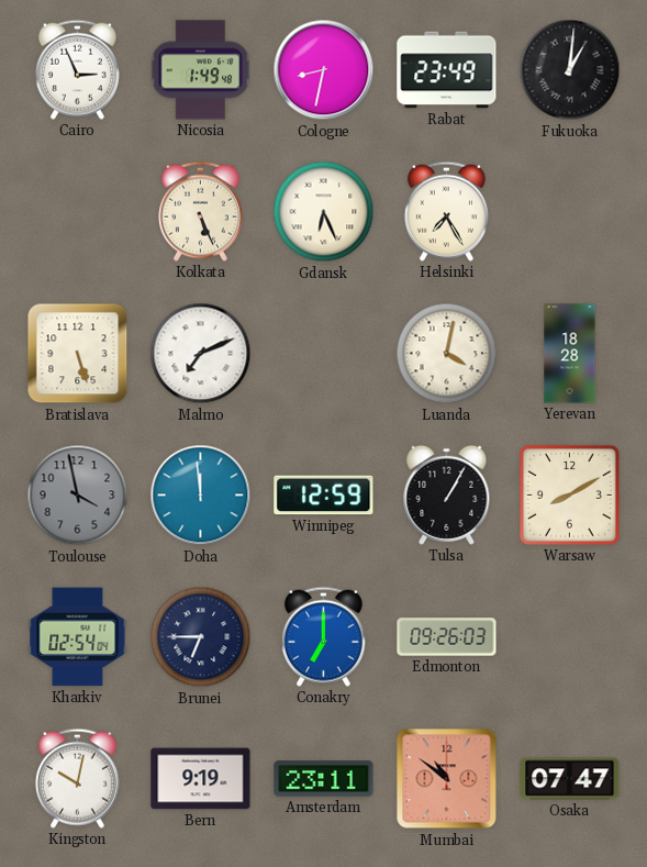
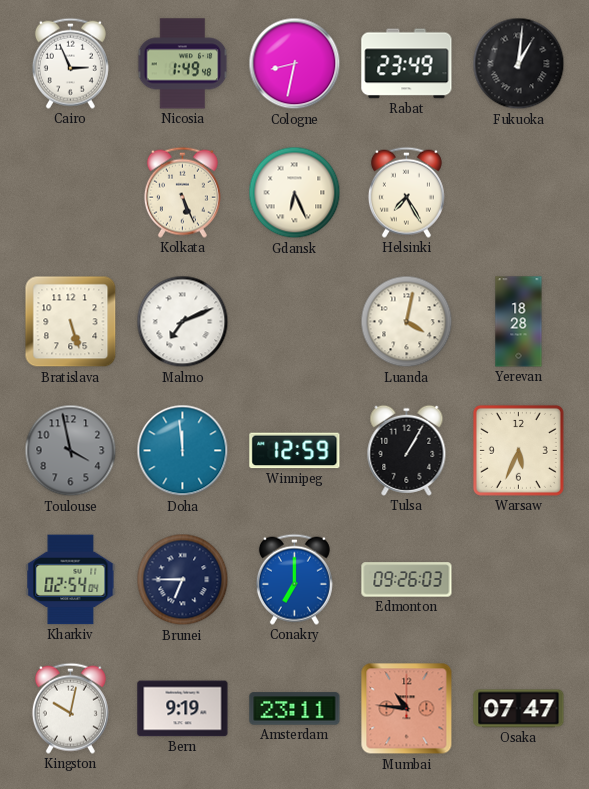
Warsaw: 8:10 -> 5:34
Mumbai: 10:51 -> 10:46
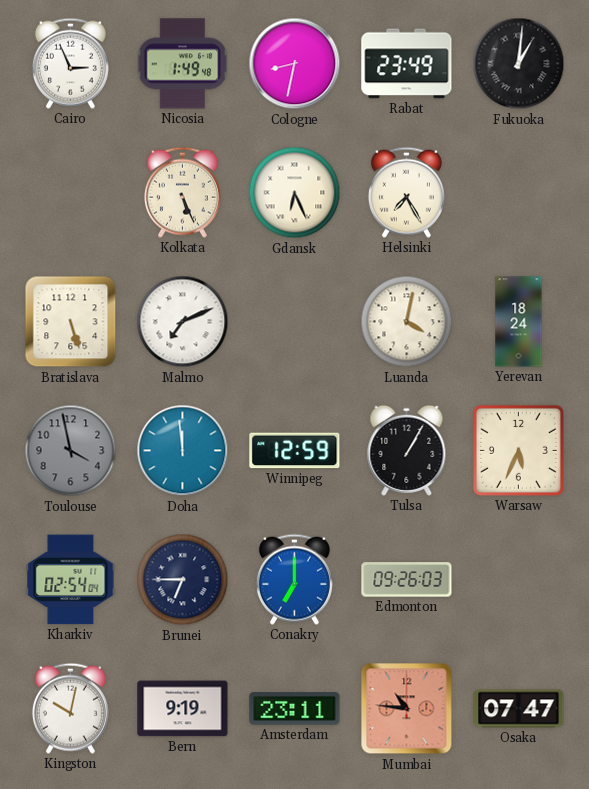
Yerevan: 18:28 -> 18:24
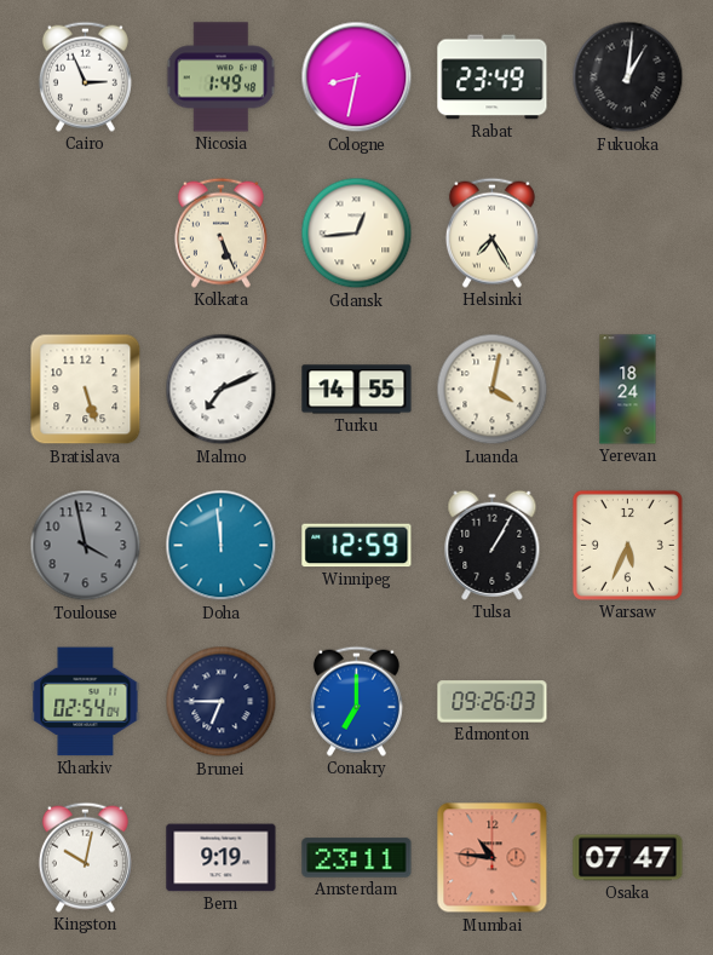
Gdansk: 6:26 -> 12:44
Turku: none -> 14:55
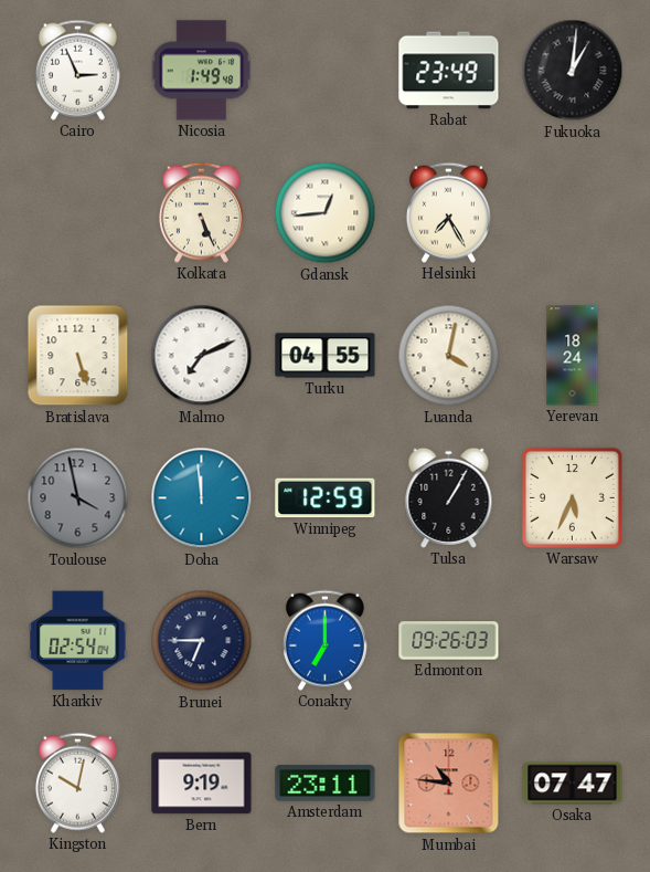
Cologne: 8:32 -> none
Turku: 14:55 -> 04:55
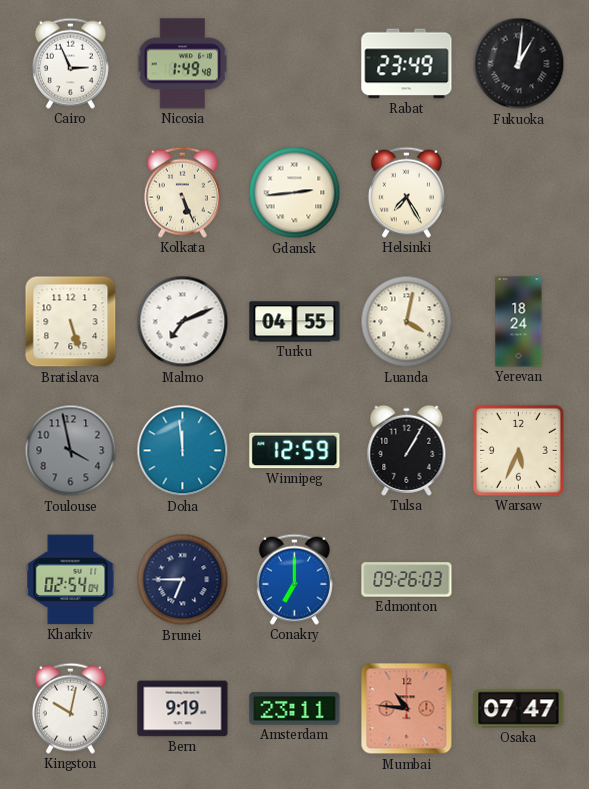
Gdansk: 12:44 -> 2:44
